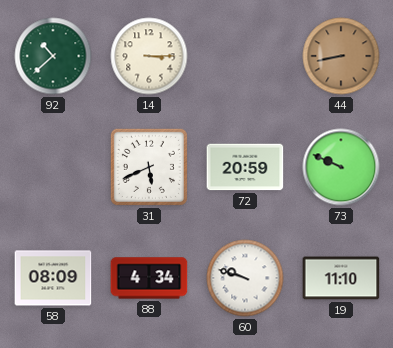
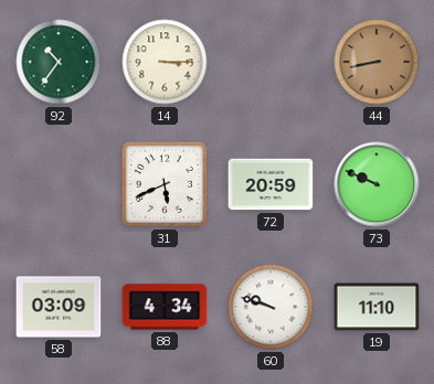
92: 10:38 -> 10:36
58: 08:09 -> 03:09
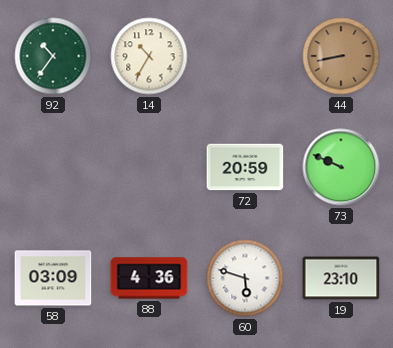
14: 3:15 -> 10:35
31: 5:41 -> none
88: 4:34 -> 4:36
60: 9:48 -> 5:48
19: 11:10 -> 23:10
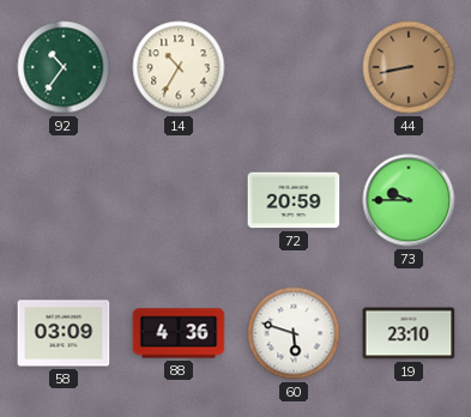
73: 9:49 -> 9:45
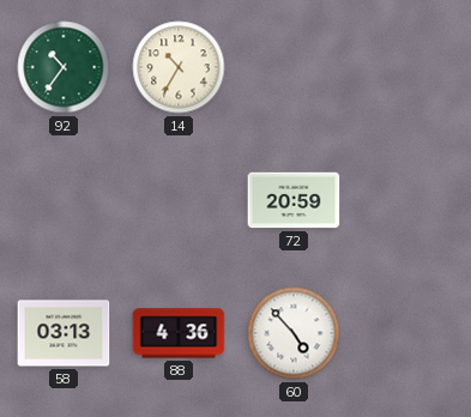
44: 8:43 -> none
73: 9:45 -> none
58: 03:09 -> 03:13
60: 5:48 -> 4:53
19: 23:10 -> none
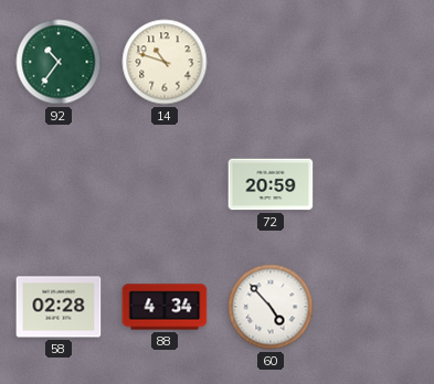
14: 10:35 -> 10:48
58: 03:13 -> 02:28
88: 4:36 -> 4:34
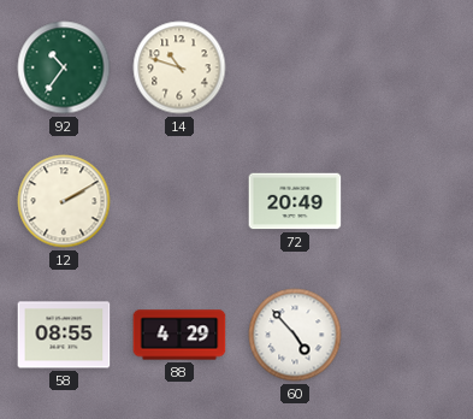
12: none -> 2:10
72: 20:59 -> 20:49
58: 02:28 -> 08:55
88: 4:34 -> 4:29
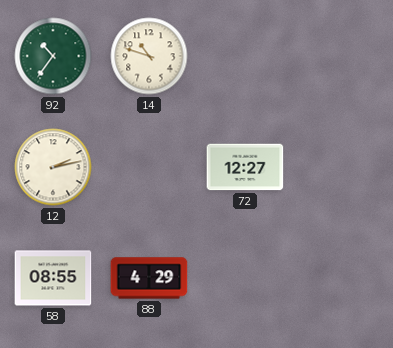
12: 2:10 -> 2:13
72: 20:49 -> 12:27
60: 4:53 -> none
